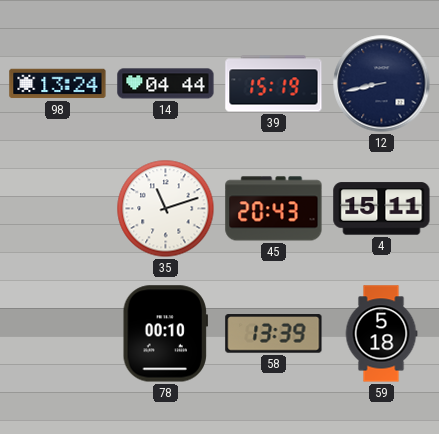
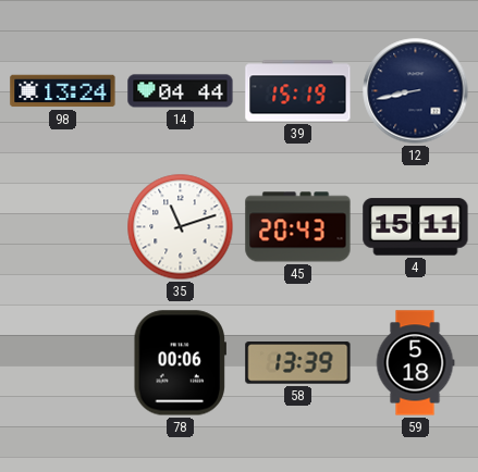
78: 00:10 -> 00:06
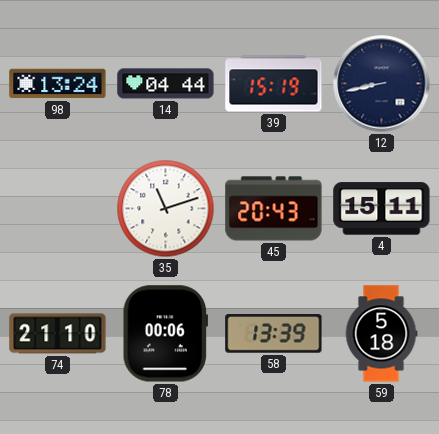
74: none -> 21:10
